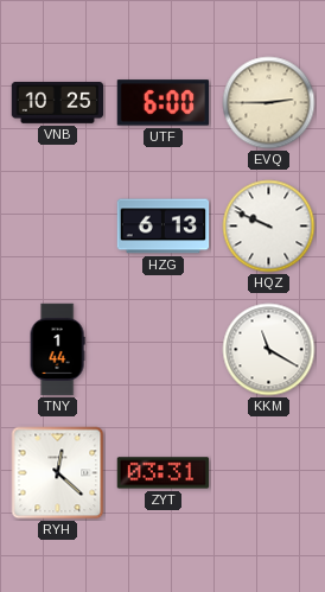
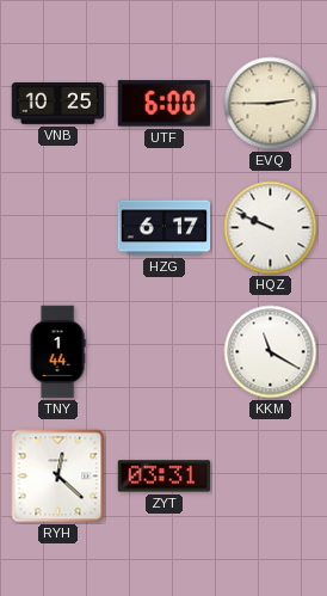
HZG: 6:13 -> 6:17
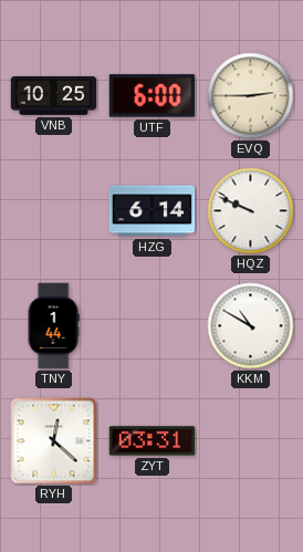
HZG: 6:17 -> 6:14
KKM: 11:20 -> 10:50
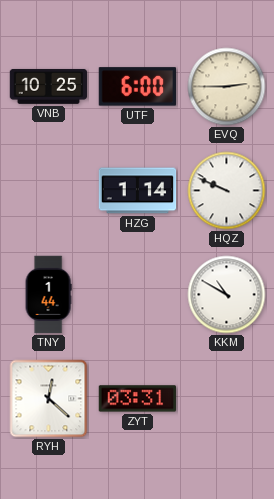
HZG: 6:14 -> 1:14
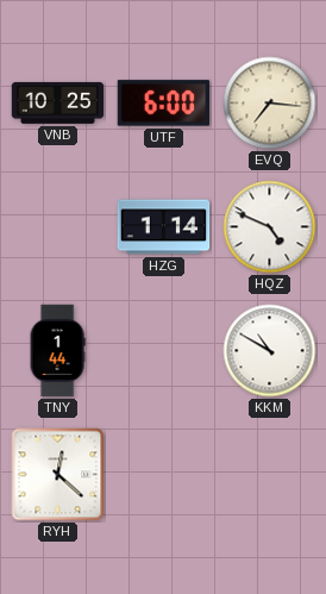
EVQ: 2:45 -> 7:16
HQZ: 9:49 -> 4:49
ZYT: 03:31 -> none
